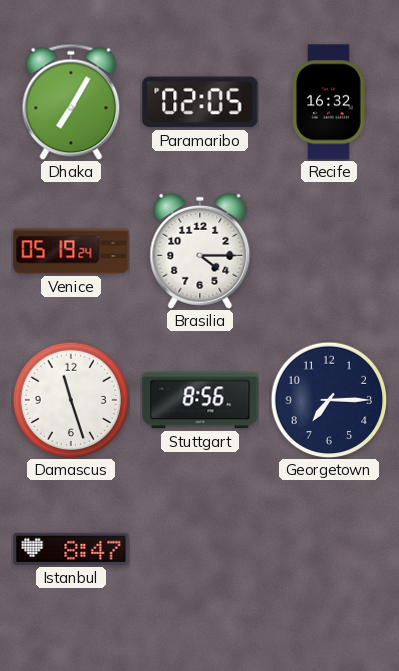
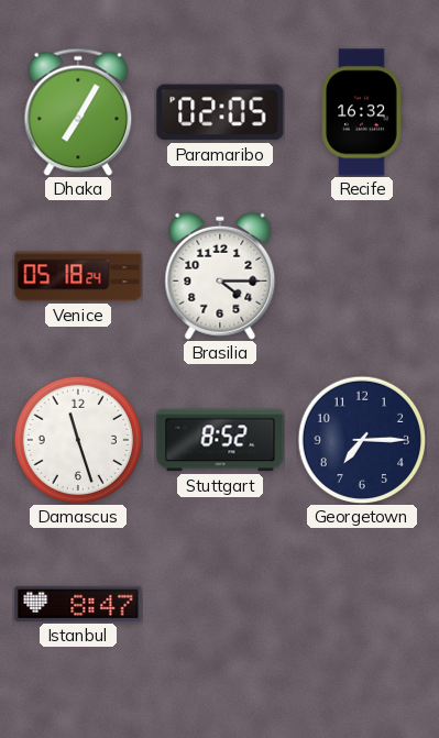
Venice: 05:19 -> 05:18
Stuttgart: 8:56 -> 8:52
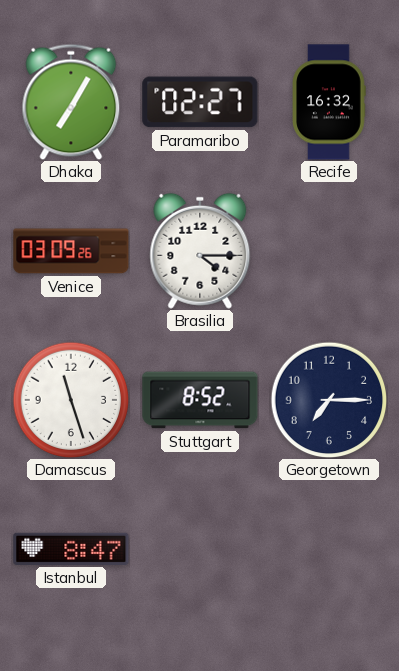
Paramaribo: 02:05 -> 02:27
Venice: 05:18 -> 03:09
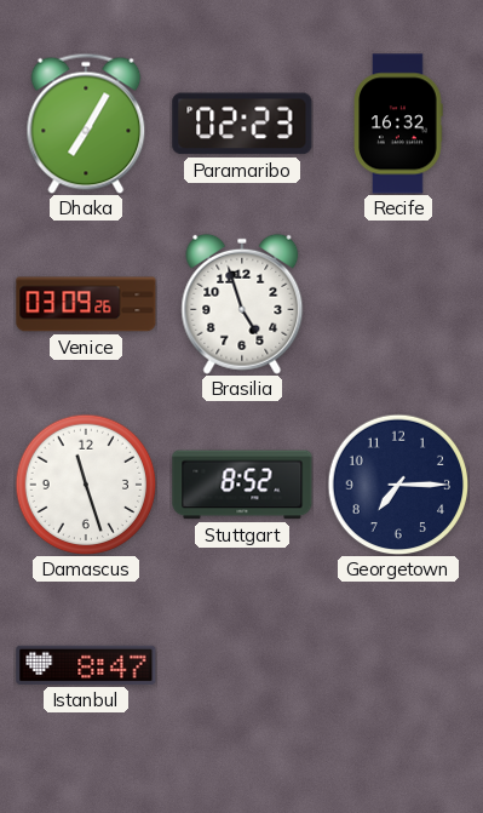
Paramaribo: 02:27 -> 02:23
Brasilia: 4:15 -> 4:57
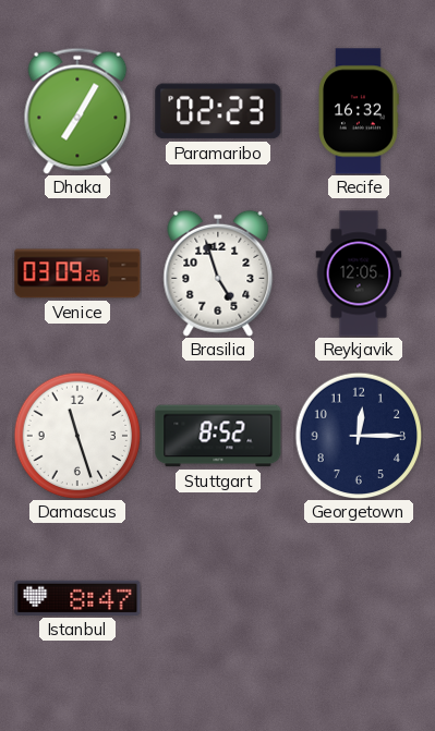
Reykjavik: none -> 12:05
Georgetown: 7:15 -> 12:15
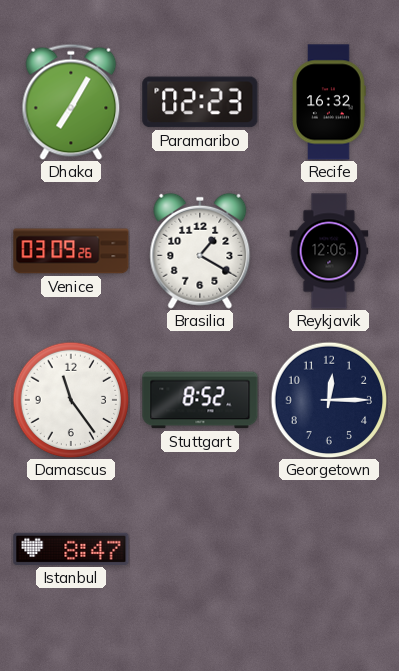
Brasilia: 4:57 -> 1:20
Damascus: 11:27 -> 11:24
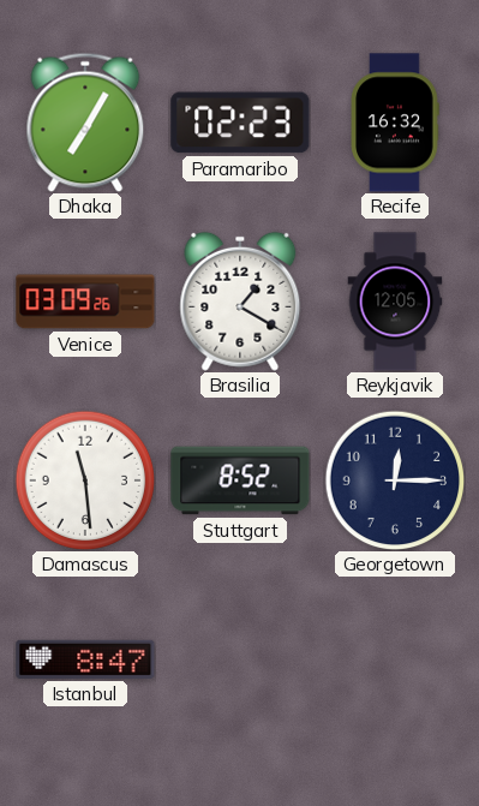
Damascus: 11:24 -> 11:29
